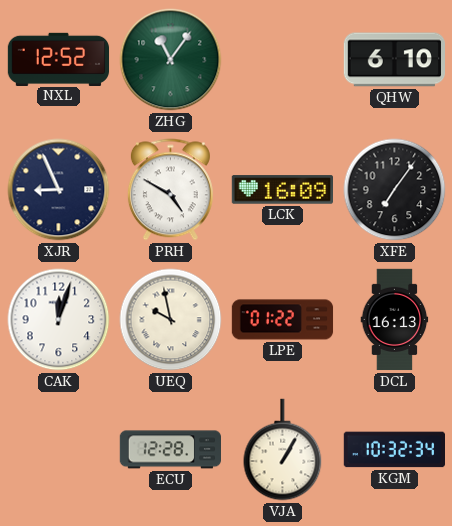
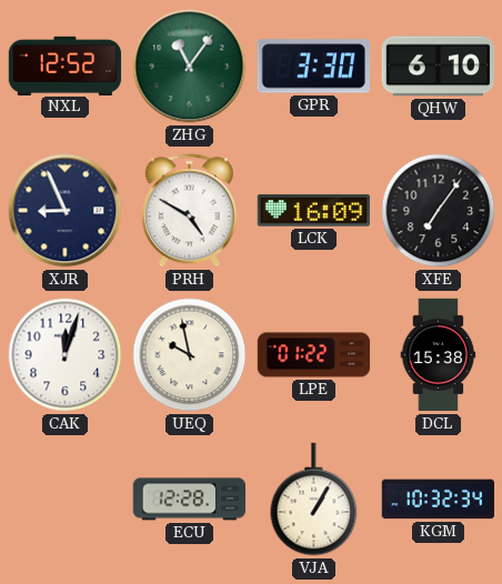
GPR: none -> 3:30
DCL: 16:13 -> 15:38
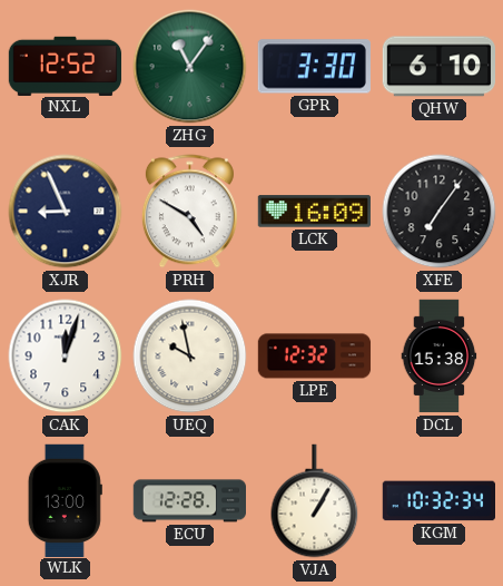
LPE: 01:22 -> 12:32
WLK: none -> 13:00
